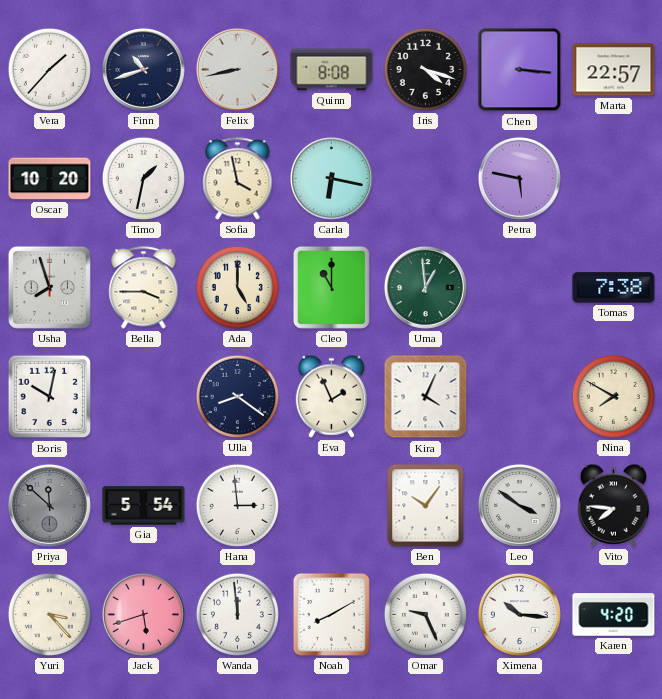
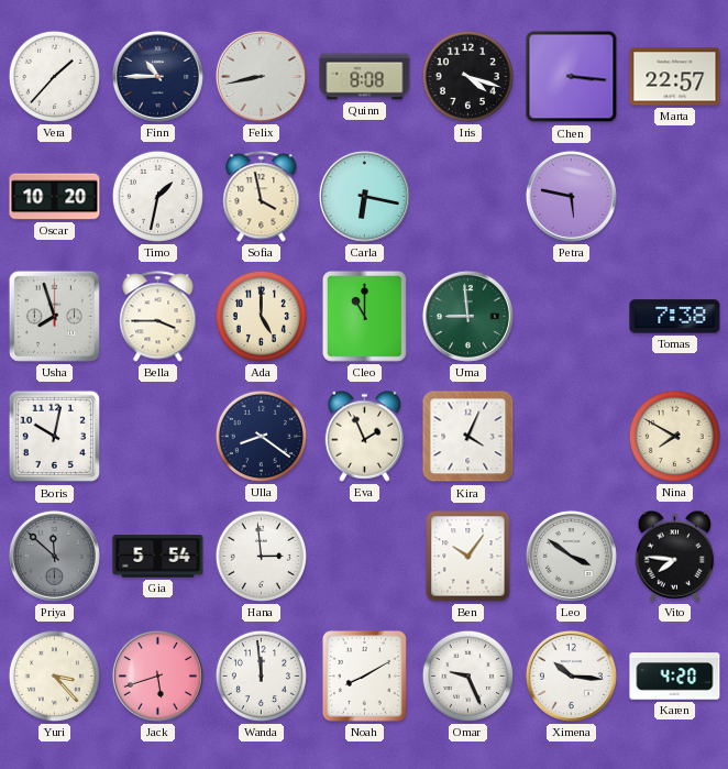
Finn: 10:42 -> 10:45
Uma: 12:59 -> 8:59
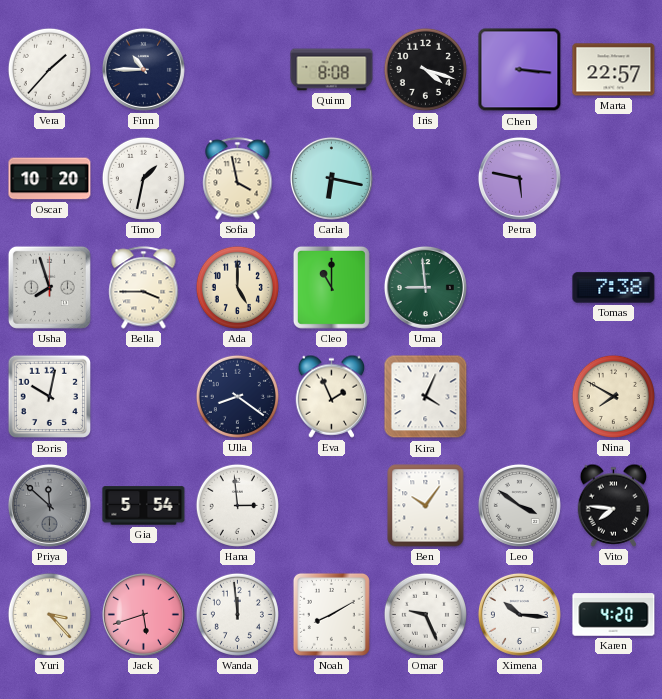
Felix: 8:43 -> none
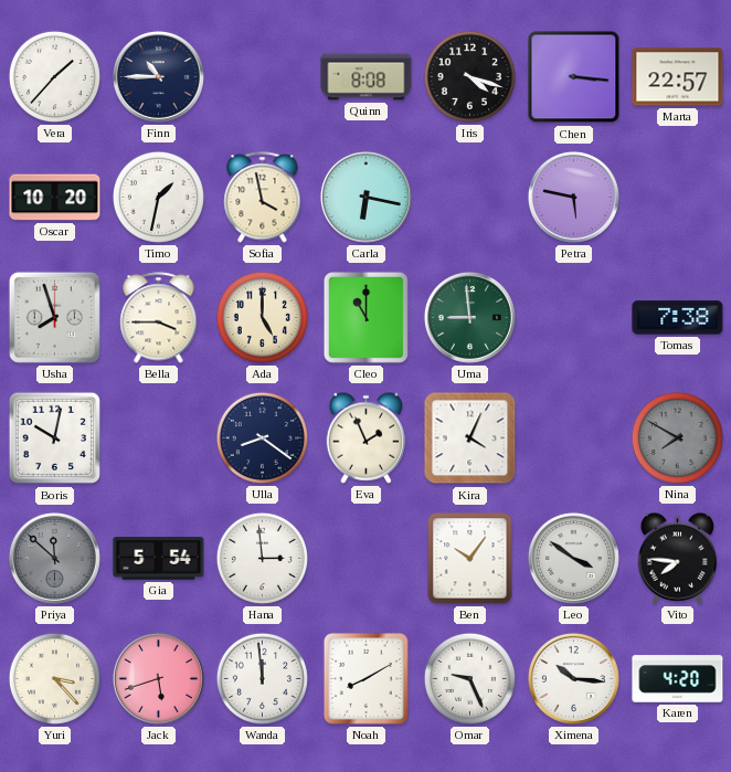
Nina dial: cream -> grey
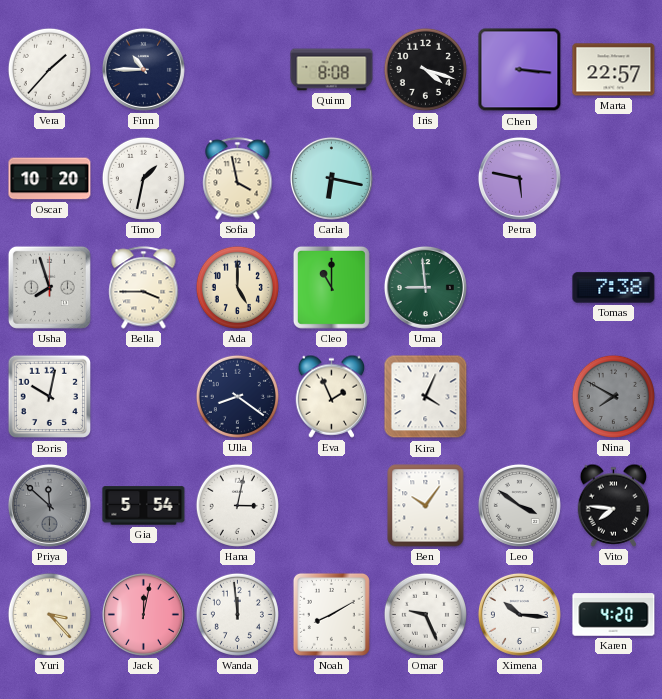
Hana: 2:59 -> 3:02
Jack: 5:42 -> 12:02
